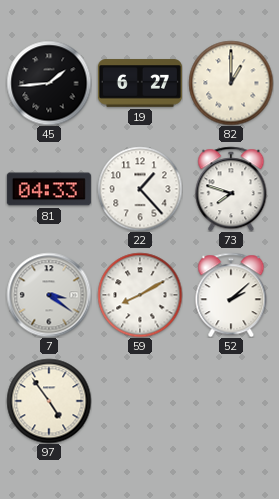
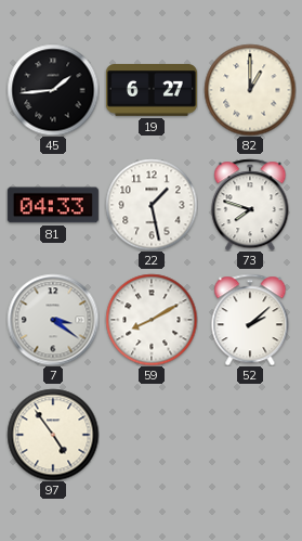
22: 1:23 -> 1:28
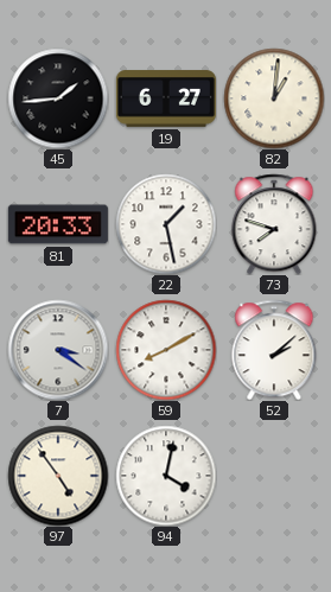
82: 1:00 -> 1:01
81: 04:33 -> 20:33
94: none -> 4:02
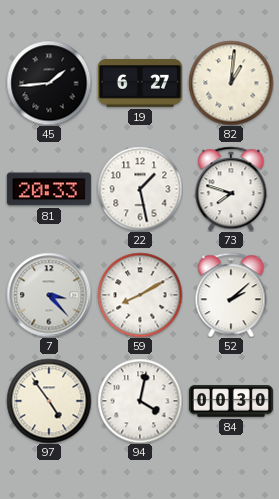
7: 3:21 -> 3:23
84: none -> 00:30
